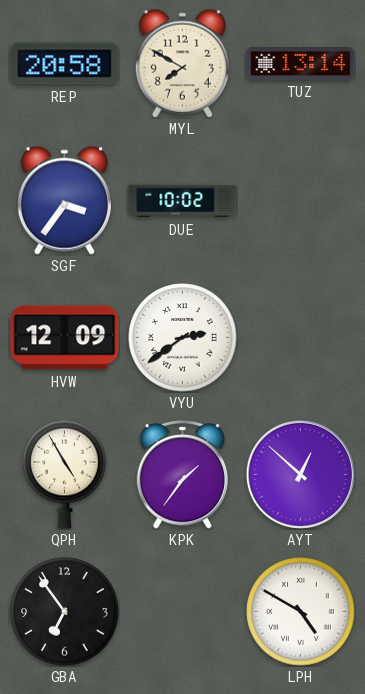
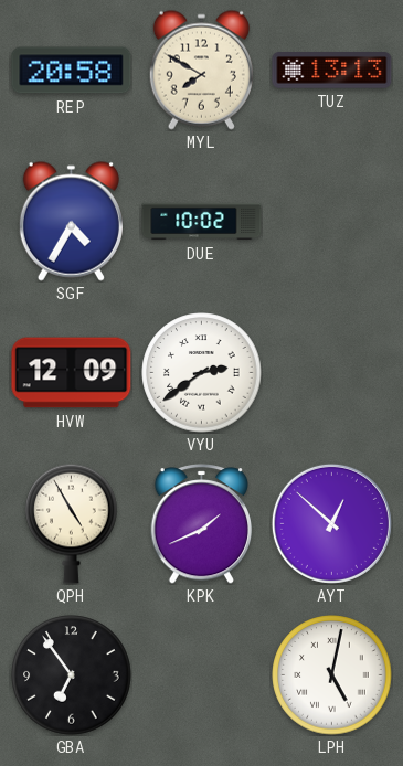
TUZ: 13:14 -> 13:13
SGF: 3:36 -> 4:35
KPK: 1:36 -> 1:41
LPH: 4:50 -> 5:02
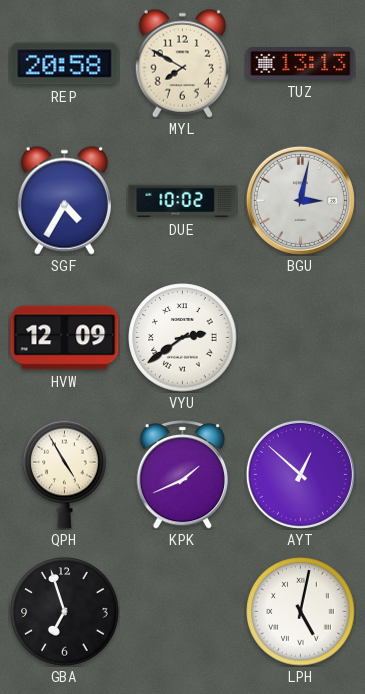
BGU: none -> 3:02
GBA: 6:54 -> 6:57
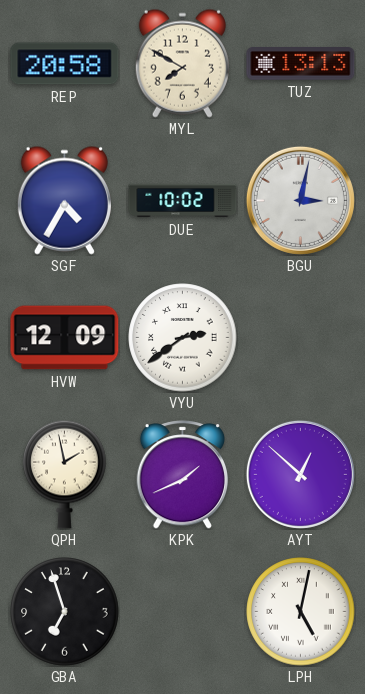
QPH: 4:55 -> 1:58
